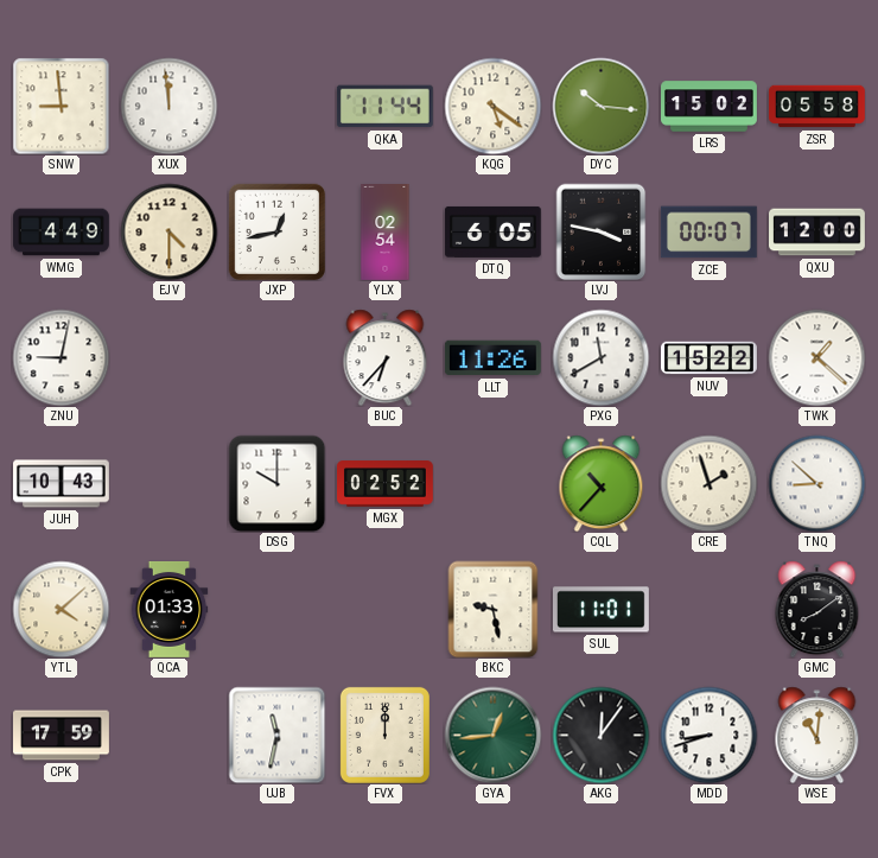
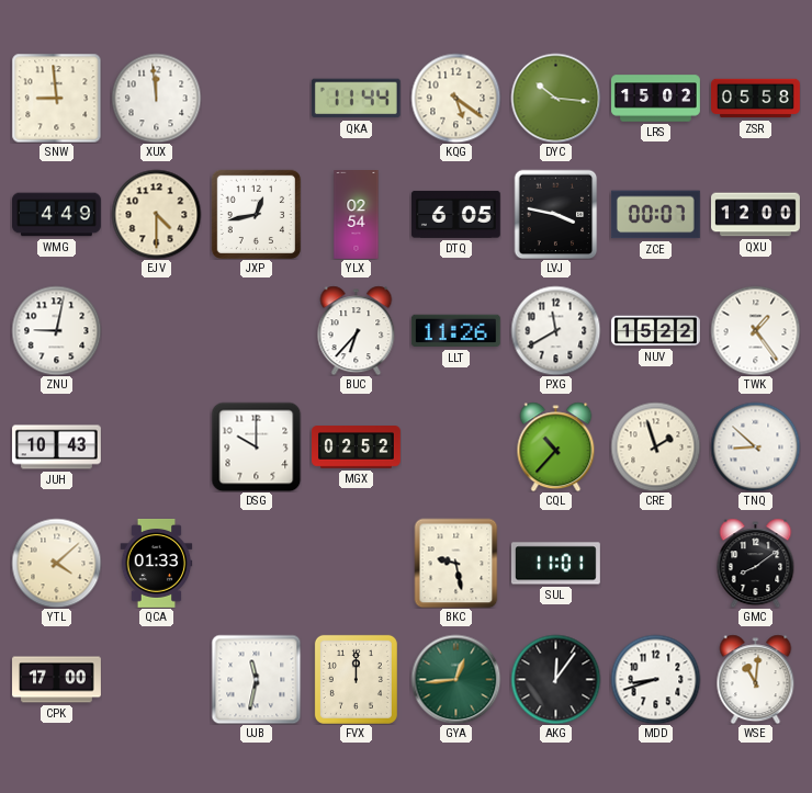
TWK: 1:22 -> 1:24
CPK: 17:59 -> 17:00
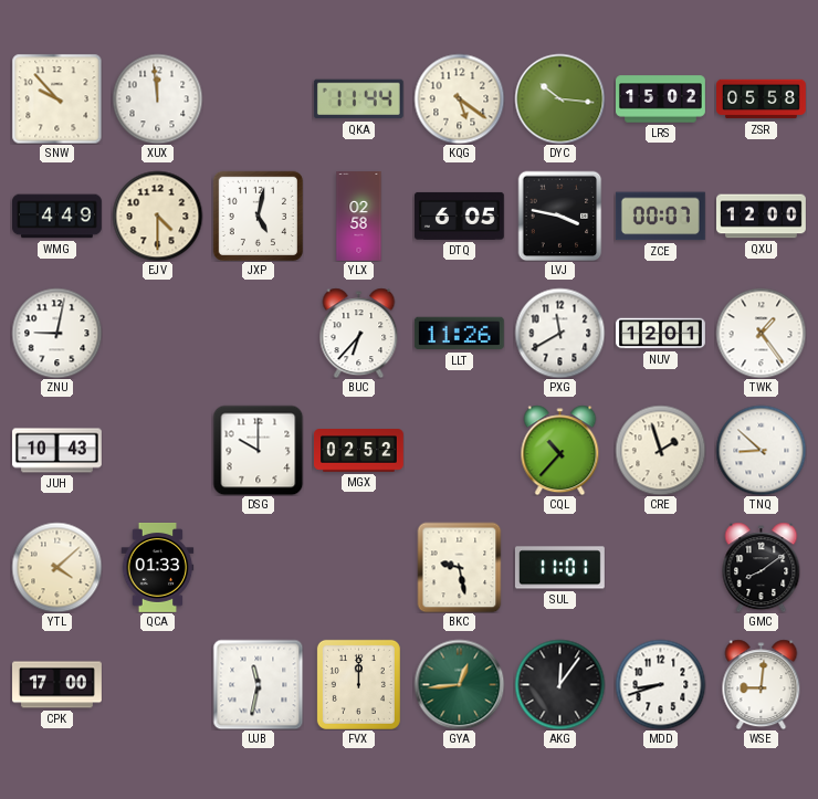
SNW: 8:59 -> 9:53
JXP: 12:43 -> 5:02
YLX: 02:54 -> 02:58
NUV: 15:22 -> 12:01
WSE: 11:01 -> 9:01
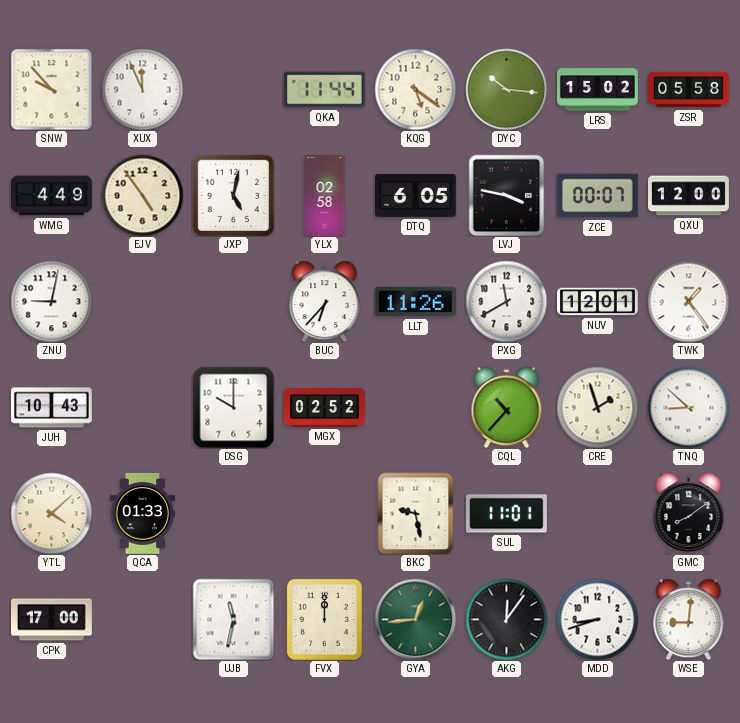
XUX: 11:59 -> 11:56
EJV: 4:30 -> 4:54
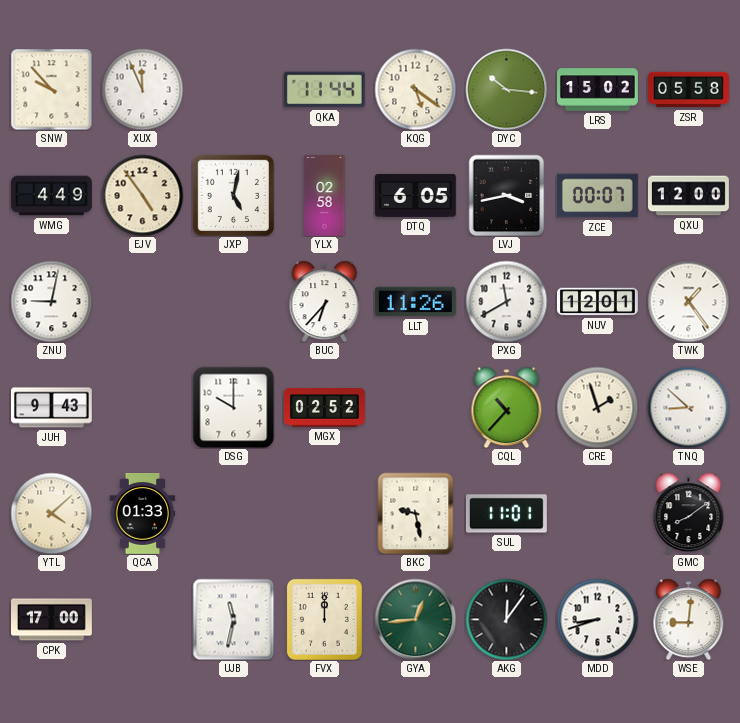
LVJ: 3:47 -> 3:43
JUH: 10:43 -> 9:43
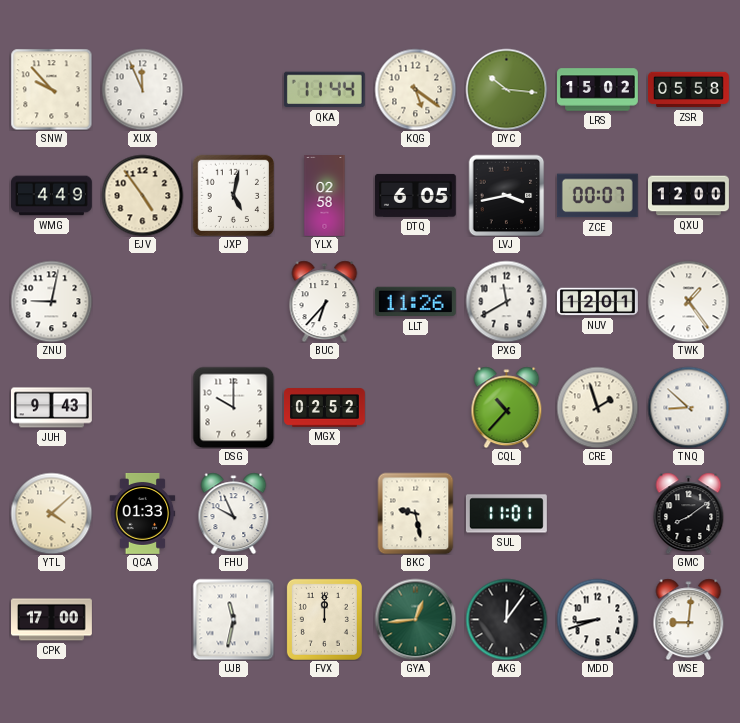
FHU: none -> 9:56
